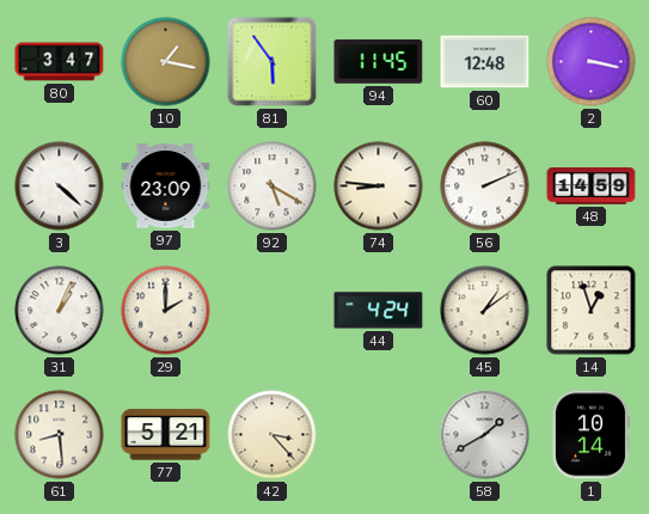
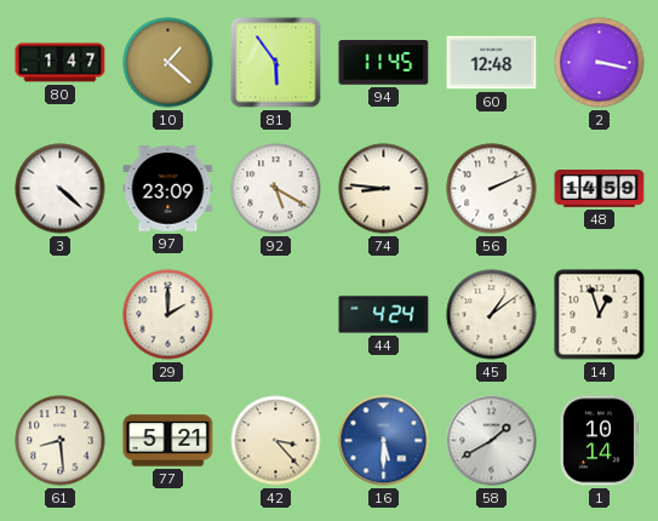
80: 3:47 -> 1:47
10: 1:17 -> 1:22
31: 1:04 -> none
16: none -> 5:30
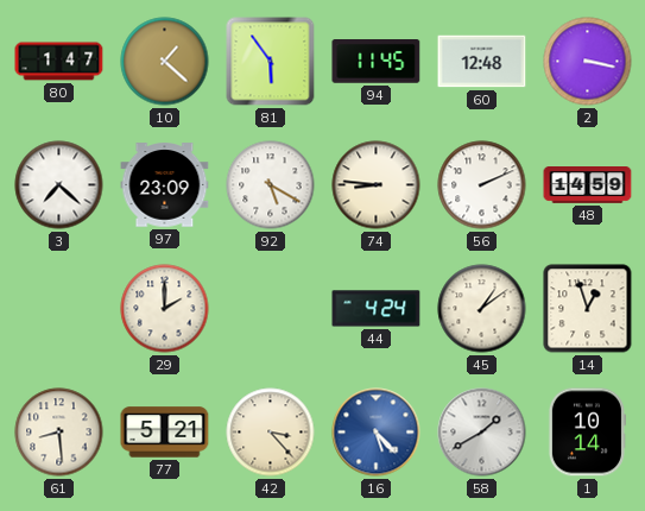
3: 4:22 -> 7:22
16: 5:30 -> 5:23
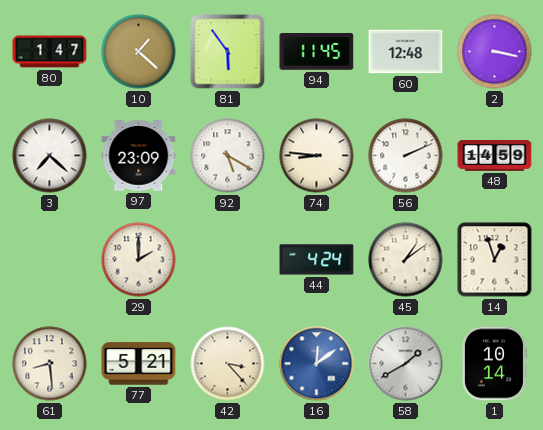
16: 5:23 -> 12:09
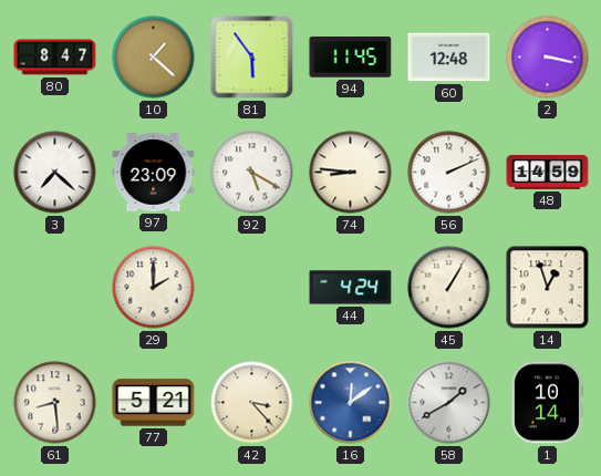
80: 1:47 -> 8:47
45: 1:09 -> 1:05
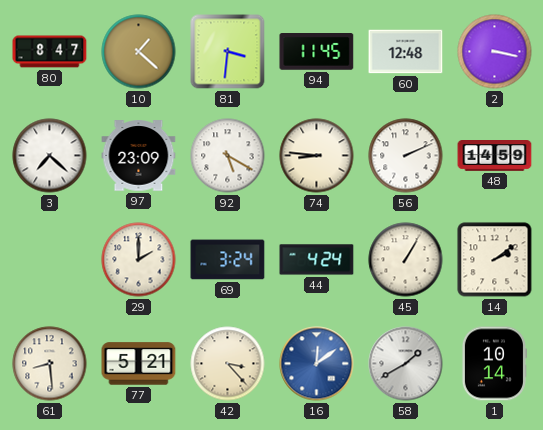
81: 5:54 -> 3:31
69: none -> 3:24
14: 12:57 -> 2:09
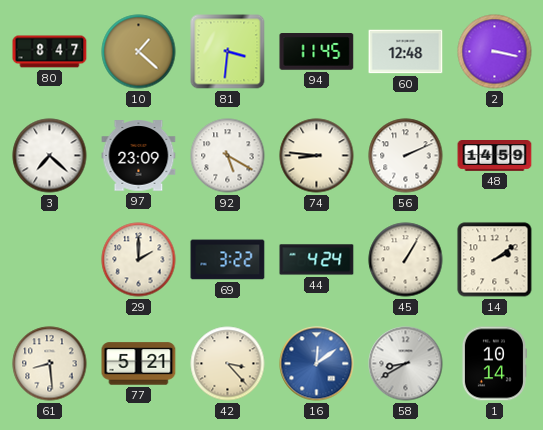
69: 3:24 -> 3:22
58: 1:40 -> 8:40
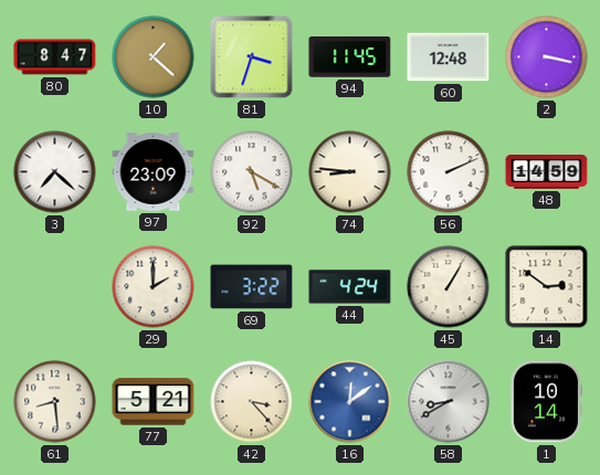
81: 3:31 -> 3:33
14: 2:09 -> 2:51
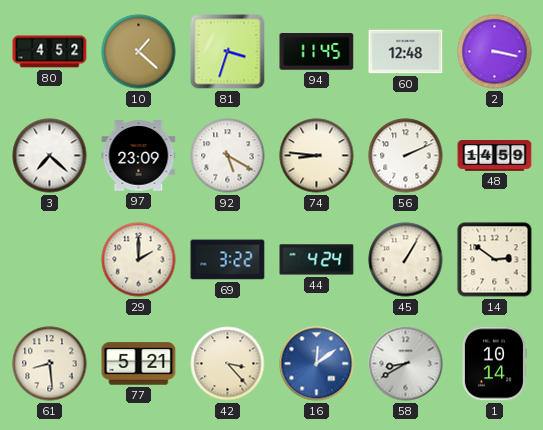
80: 8:47 -> 4:52
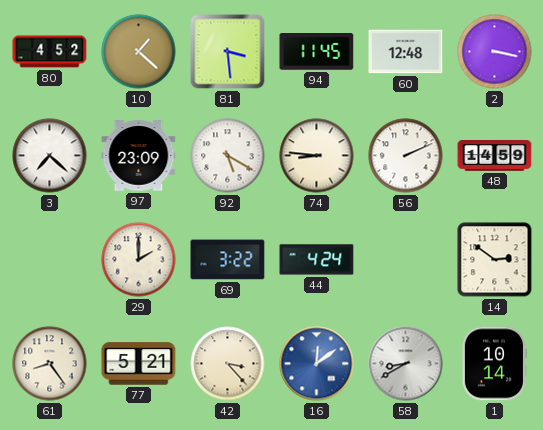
81: 3:33 -> 3:29
45: 1:05 -> none
61: 8:29 -> 8:24
